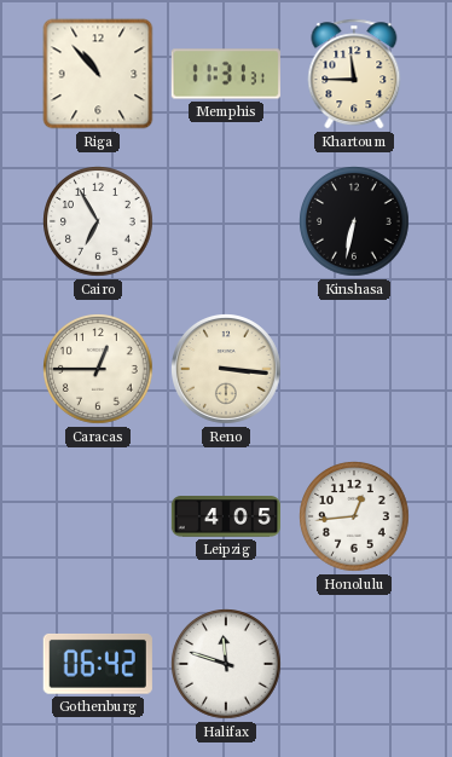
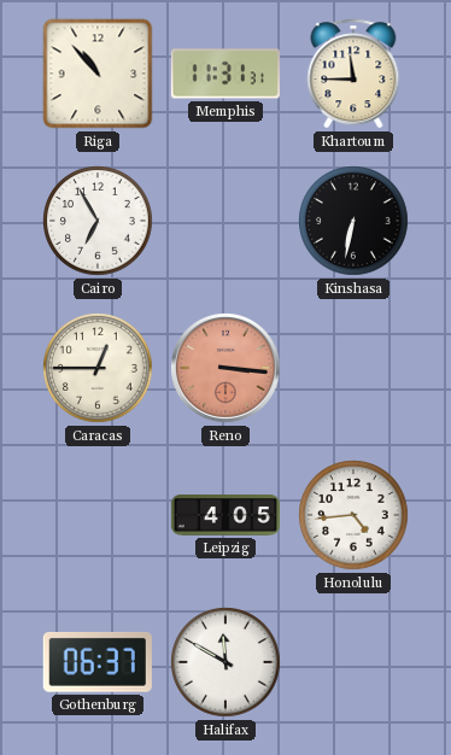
Reno dial: cream -> salmon
Honolulu: 12:44 -> 4:44
Gothenburg: 06:42 -> 06:37
Halifax: 11:48 -> 11:50
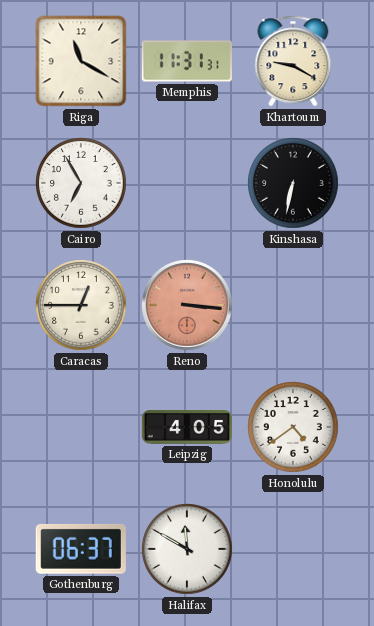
Riga: 10:53 -> 11:20
Khartoum: 11:45 -> 9:20
Honolulu: 4:44 -> 4:39
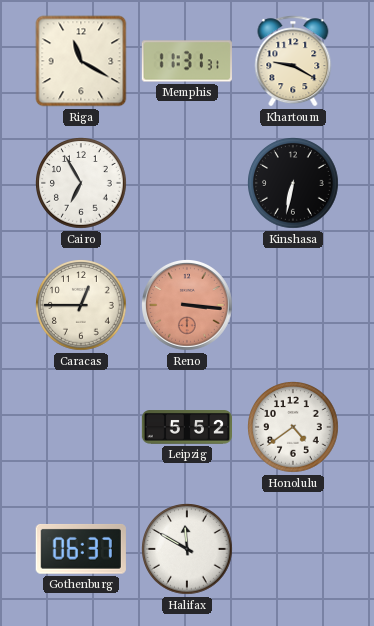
Leipzig: 4:05 -> 5:52
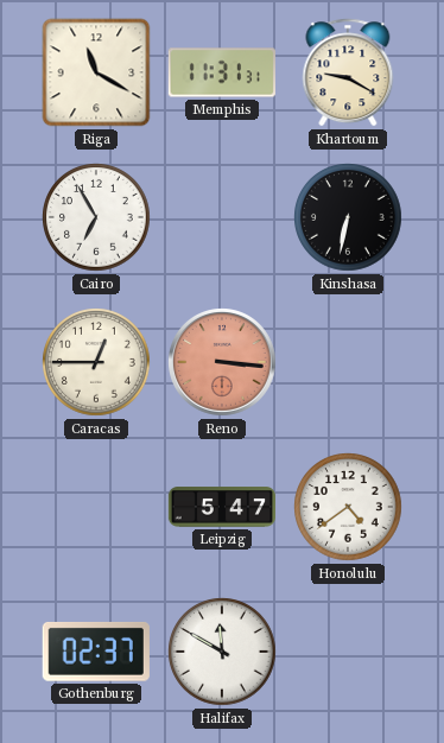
Leipzig: 5:52 -> 5:47
Gothenburg: 06:37 -> 02:37
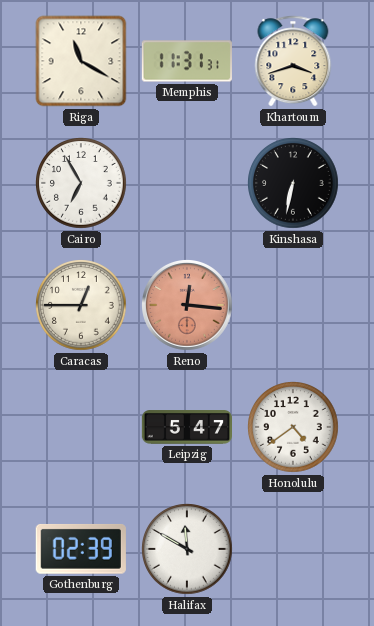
Khartoum: 9:20 -> 3:42
Reno: 3:16 -> 12:16
Gothenburg: 02:37 -> 02:39
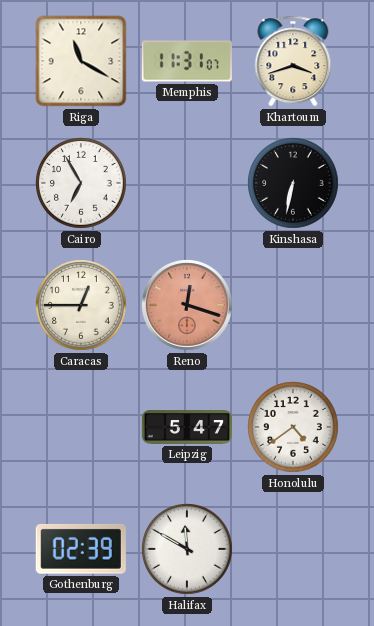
Memphis: 11:31:31 -> 11:31:07
Reno: 12:16 -> 12:18
